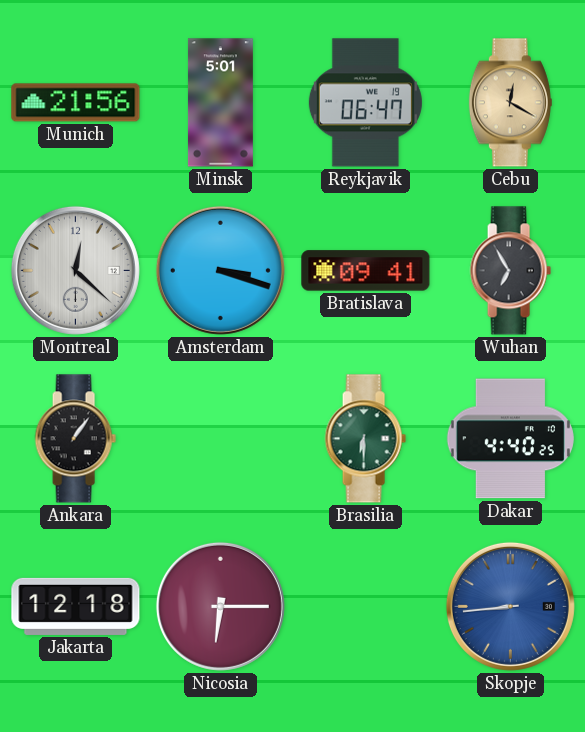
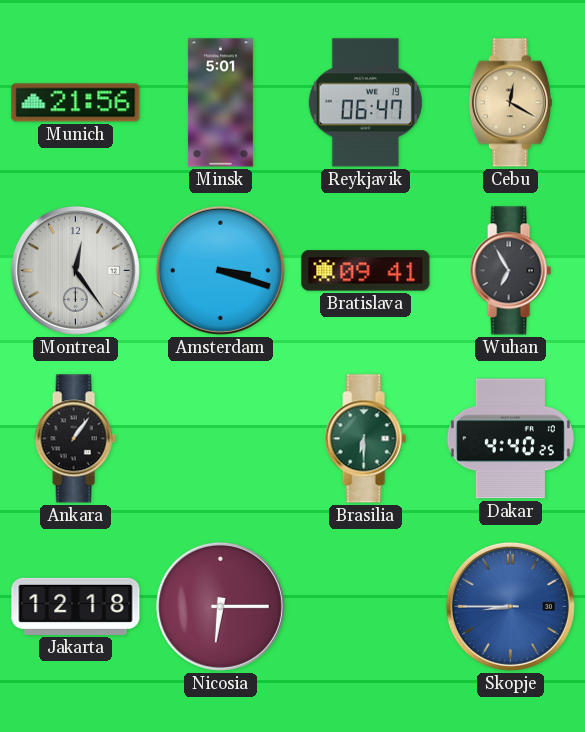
Montreal: 12:22 -> 12:24
Skopje: 8:44 -> 8:45
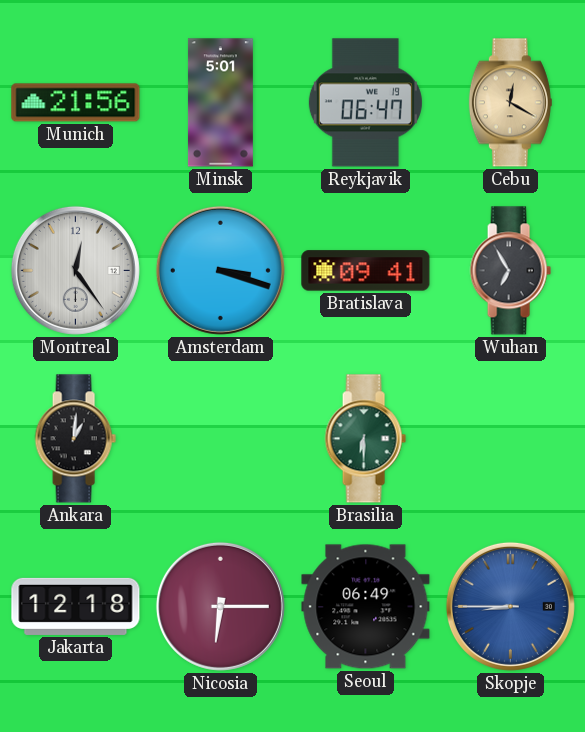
Ankara: 1:06 -> 1:01
Dakar: 4:40 -> none
Seoul: none -> 06:49
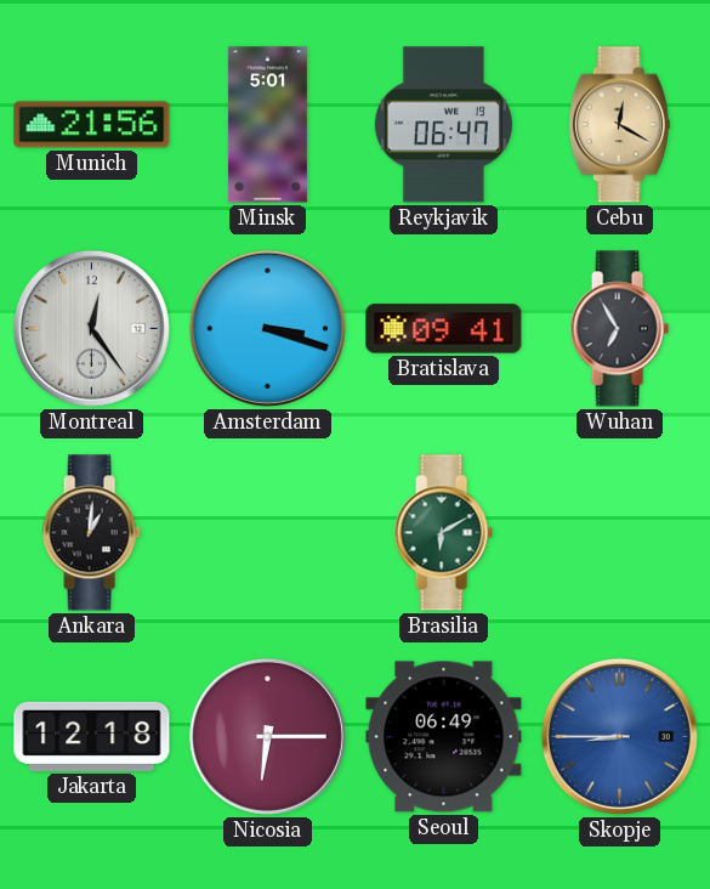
Brasilia: 6:30 -> 6:10
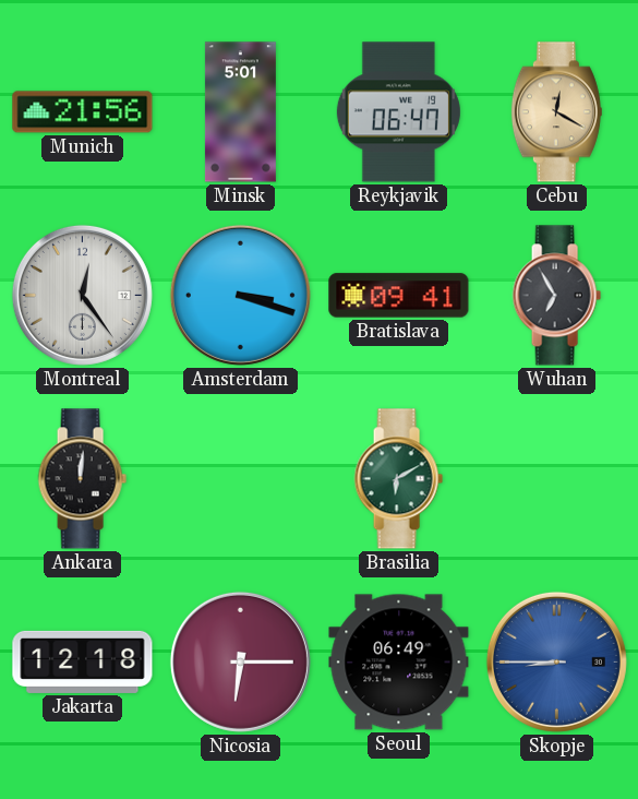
Ankara: 1:01 -> 12:01
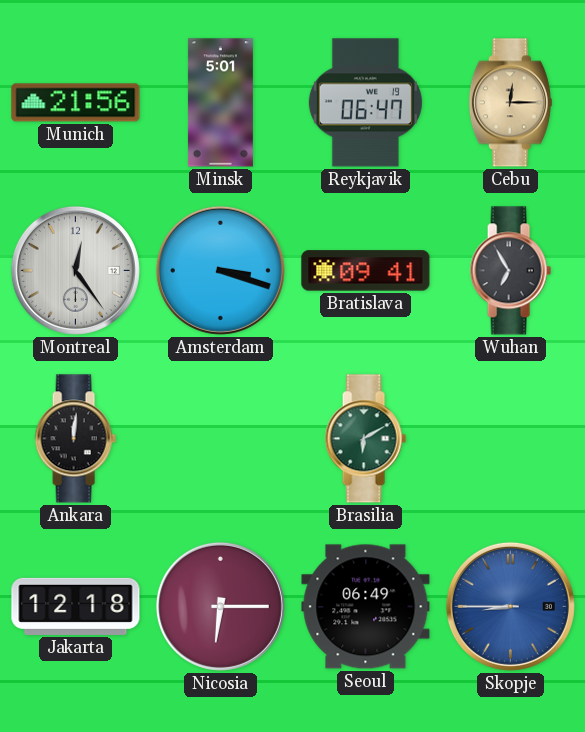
Cebu: 12:20 -> 12:15
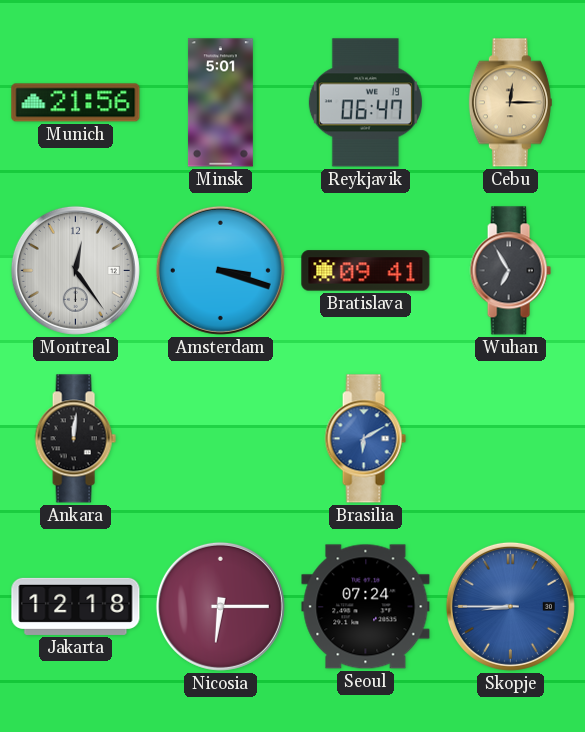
Brasilia dial: green -> blue
Seoul: 06:49 -> 07:24
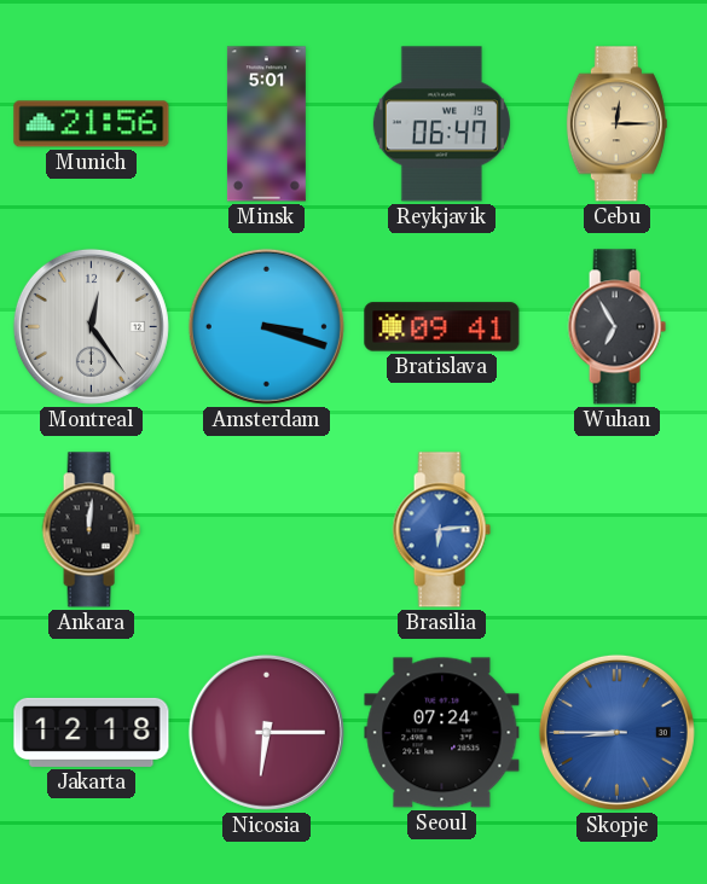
Brasilia: 6:10 -> 6:14
